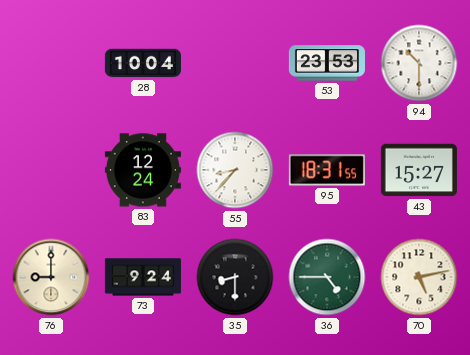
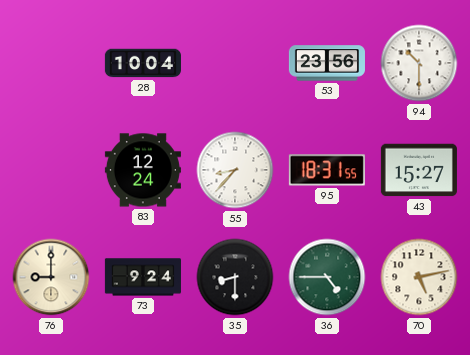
53: 23:53 -> 23:56
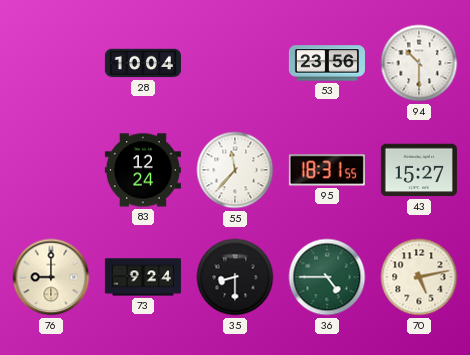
55: 8:37 -> 11:37
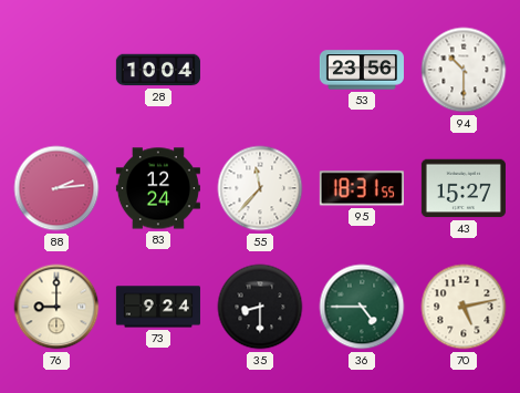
88: none -> 2:14
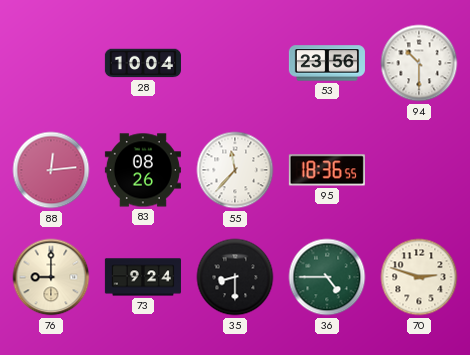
88: 2:14 -> 12:14
83: 12:24 -> 08:26
95: 18:31 -> 18:36
43: 15:27 -> none
70: 5:13 -> 2:48
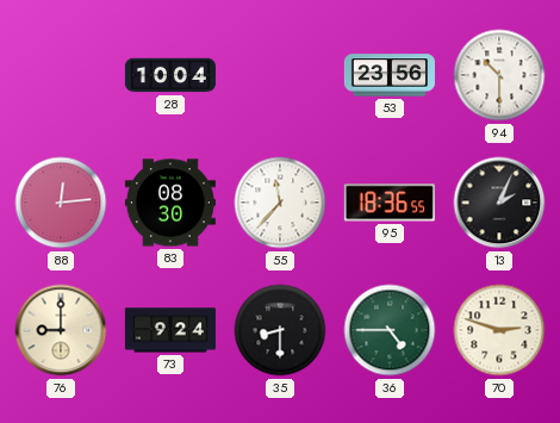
83: 08:26 -> 08:30
13: none -> 2:04
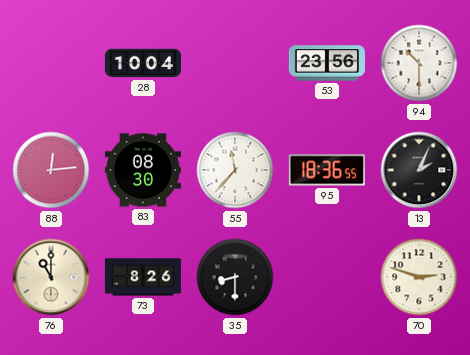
76: 9:00 -> 11:00
73: 9:24 -> 8:26
36: 4:45 -> none
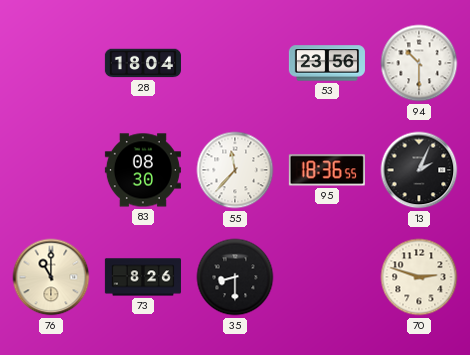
28: 10:04 -> 18:04
88: 12:14 -> none
